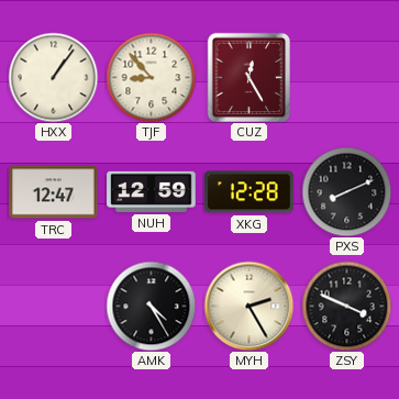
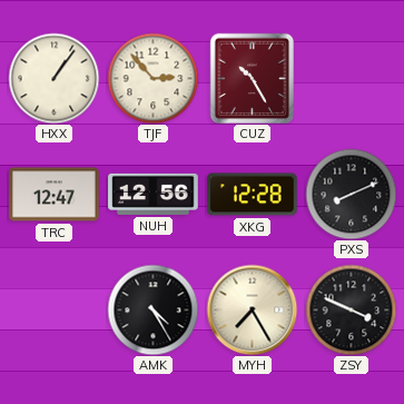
TJF: 8:53 -> 2:53
CUZ: 12:25 -> 10:25
NUH: 12:59 -> 12:56
MYH: 2:25 -> 7:25
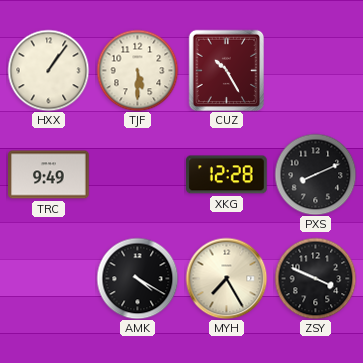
TJF: 2:53 -> 5:30
TRC: 12:47 -> 9:49
NUH: 12:56 -> none
AMK: 4:25 -> 4:20
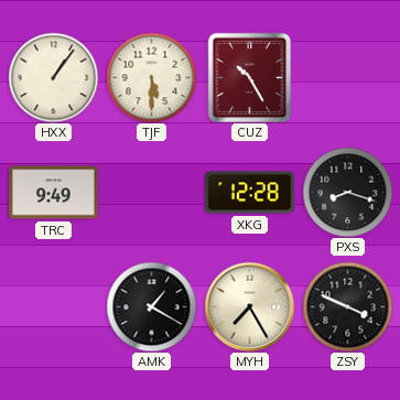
PXS: 8:11 -> 8:18
AMK: 4:20 -> 1:20
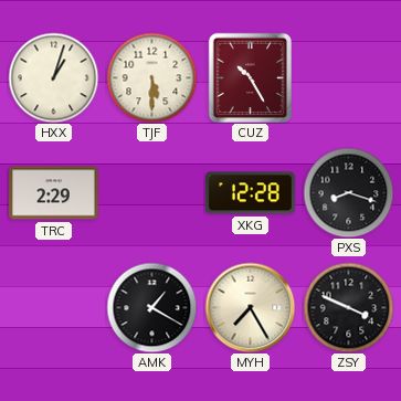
HXX: 1:06 -> 1:03
TRC: 9:49 -> 2:29
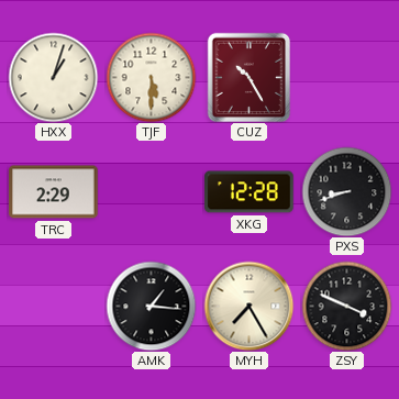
PXS: 8:18 -> 8:42
AMK: 1:20 -> 1:16
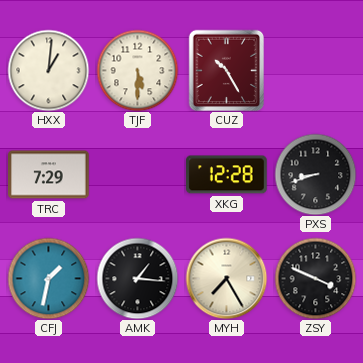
HXX: 1:03 -> 1:01
TRC: 2:29 -> 7:29
CFJ: none -> 1:32
